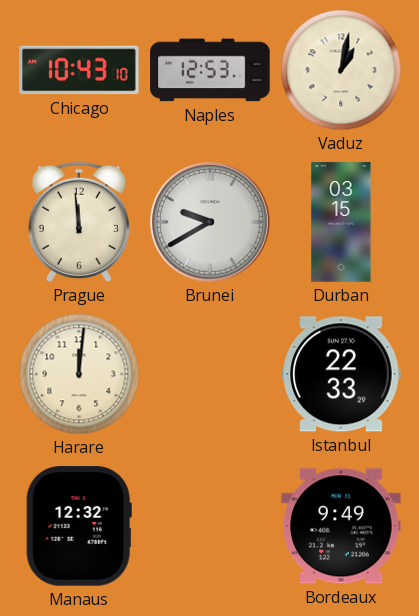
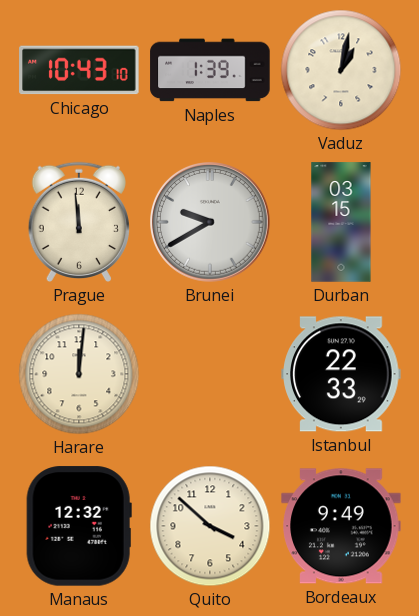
Naples: 12:53 -> 1:39
Quito: none -> 3:52
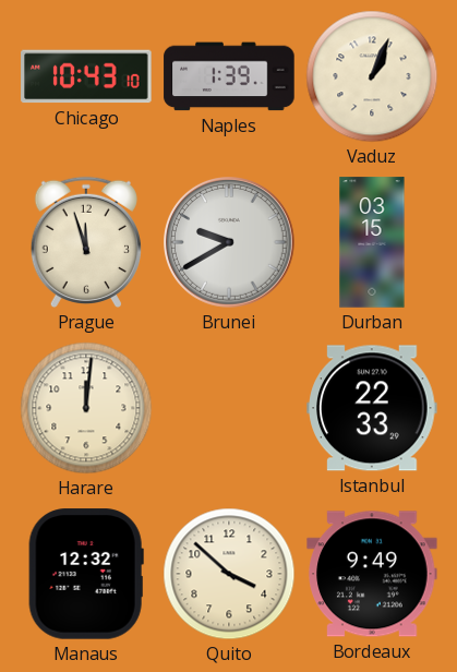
Vaduz: 1:02 -> 1:04
Prague: 11:59 -> 11:57
